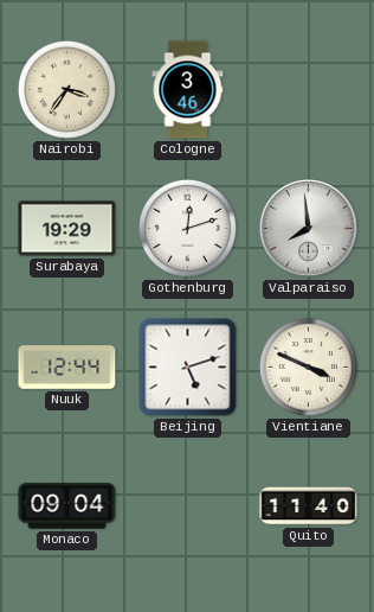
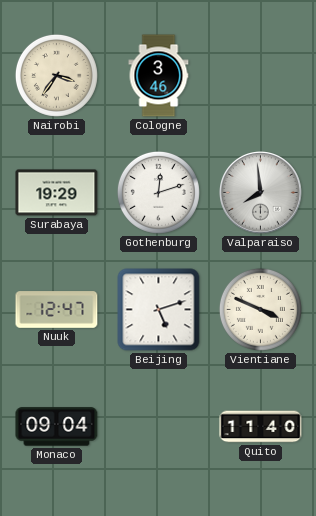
Nuuk: 12:44 -> 12:47
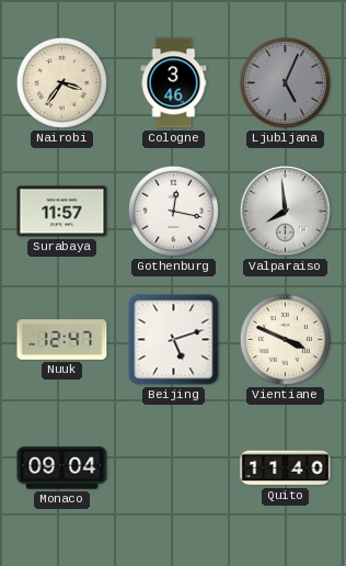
Ljubljana: none -> 5:04
Surabaya: 19:29 -> 11:57
Gothenburg: 12:12 -> 12:17
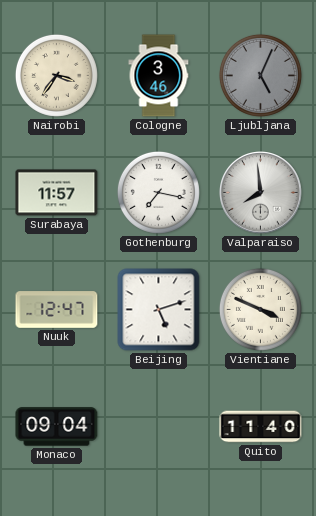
Gothenburg: 12:17 -> 7:17
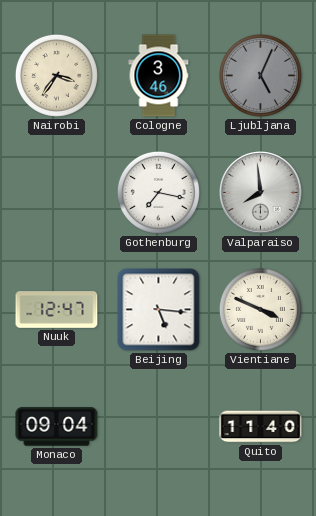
Surabaya: 11:57 -> none
Beijing: 5:12 -> 5:16
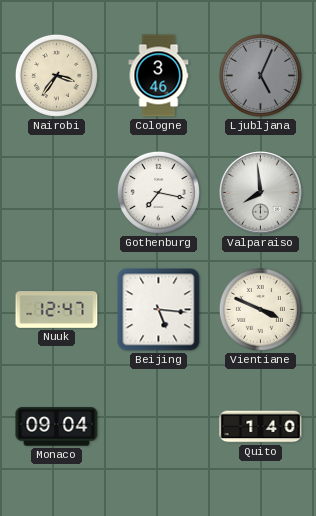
Quito: 11:40 -> 1:40
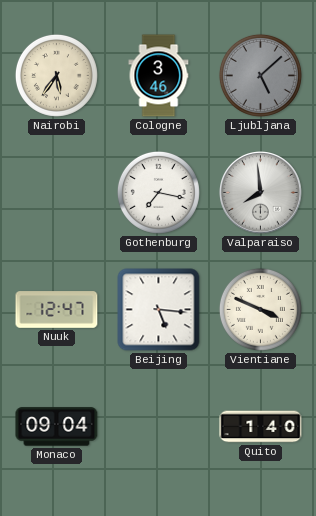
Nairobi: 3:36 -> 5:36
Ljubljana: 5:04 -> 5:08
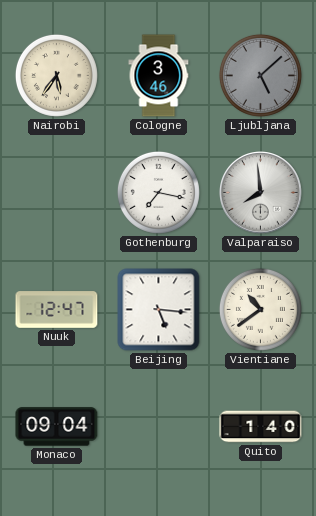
Vientiane: 3:49 -> 10:39
